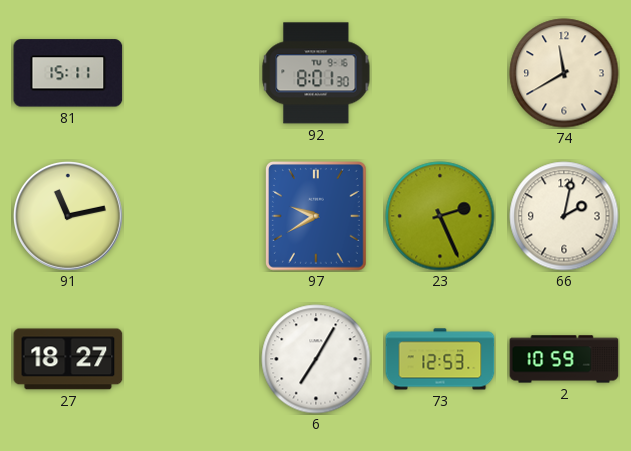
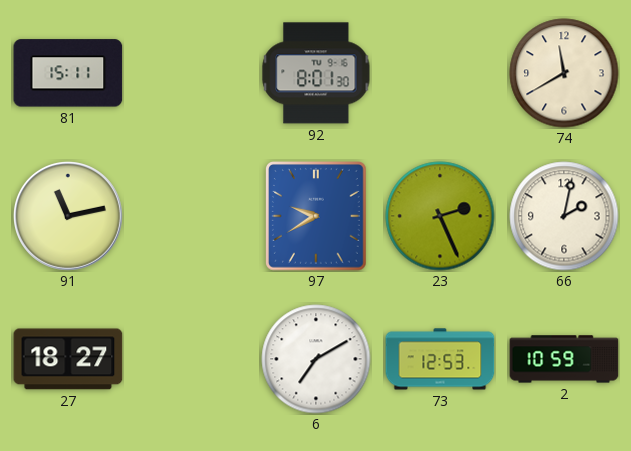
6: 7:05 -> 7:10
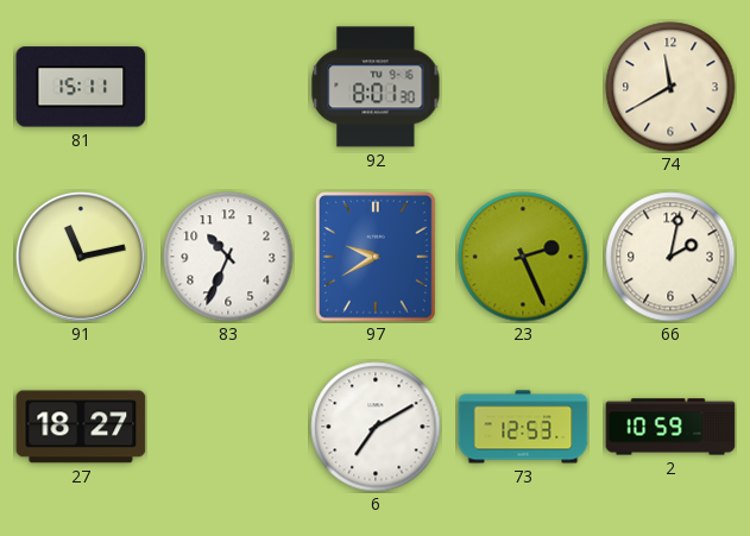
83: none -> 10:34
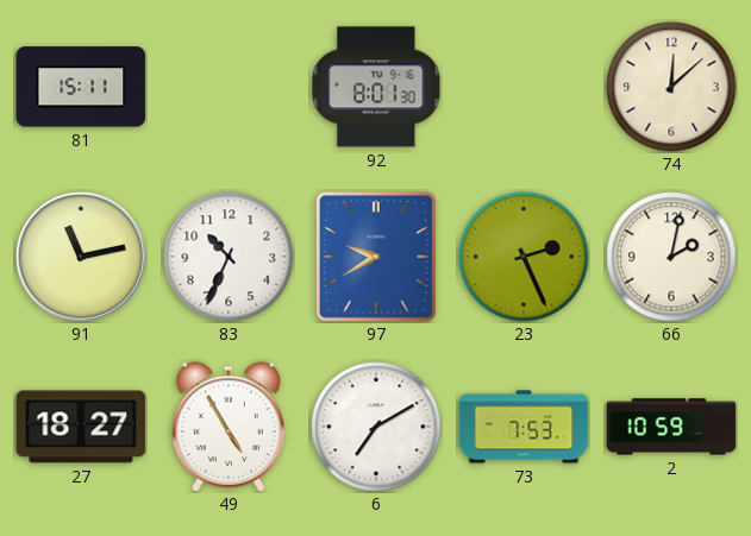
74: 11:40 -> 12:08
49: none -> 4:55
73: 12:53 -> 7:53
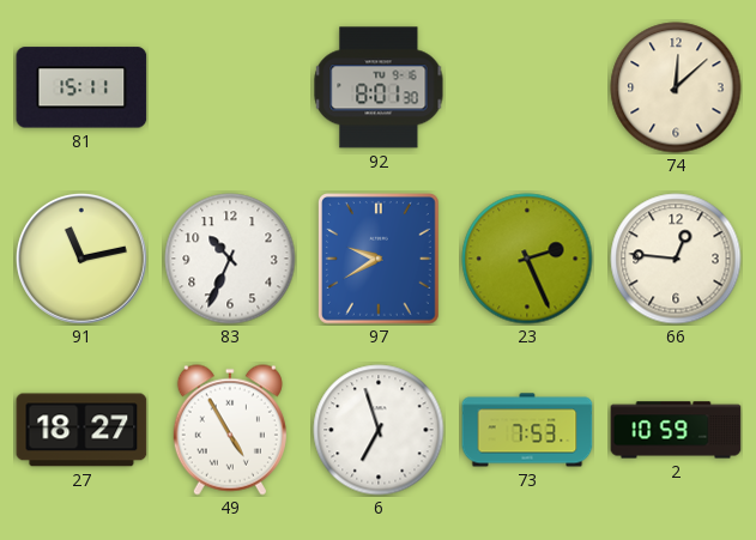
66: 2:02 -> 12:46
6: 7:10 -> 6:57
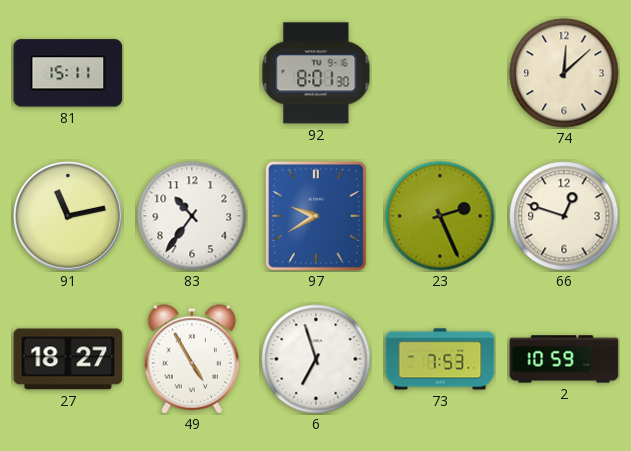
83: 10:34 -> 10:36
66: 12:46 -> 12:48
